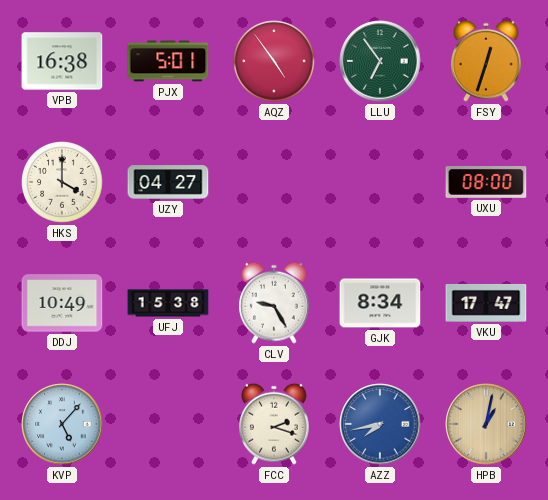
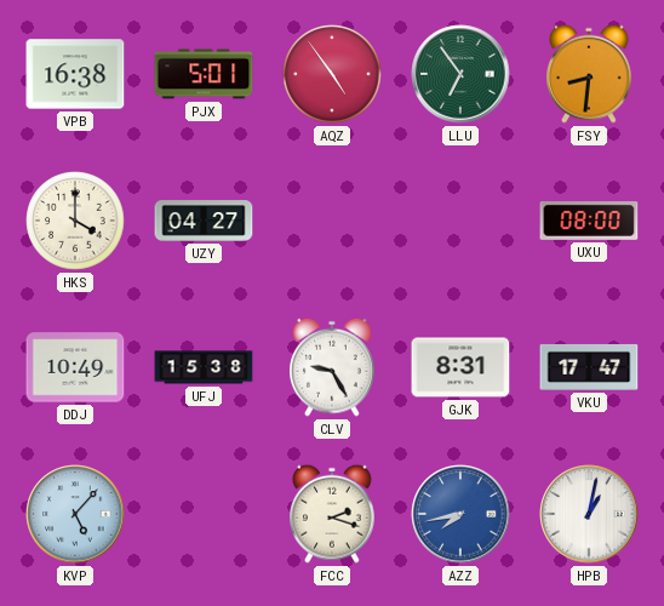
FSY: 12:33 -> 8:31
GJK: 8:34 -> 8:31
HPB dial: champagne -> white
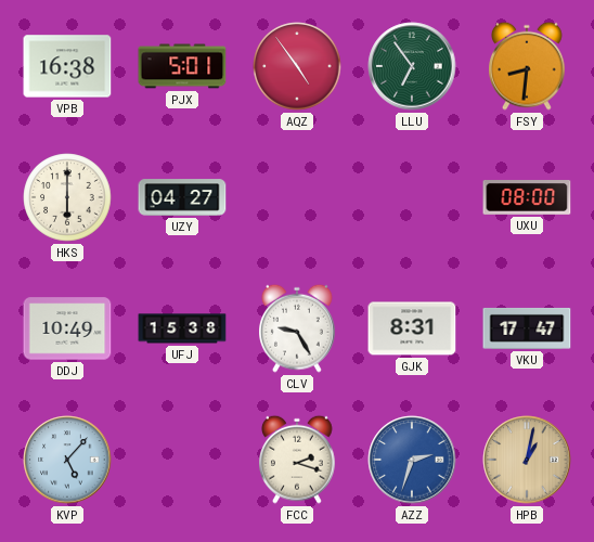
HKS: 4:00 -> 6:00
AZZ: 7:43 -> 2:33
HPB dial: white -> champagne
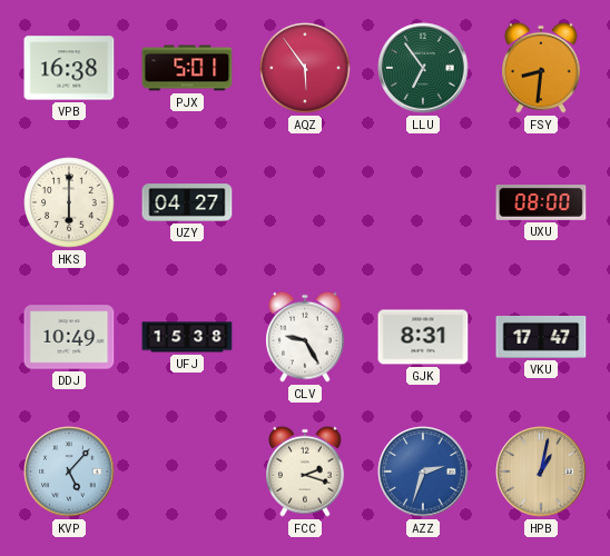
AQZ: 4:54 -> 5:54
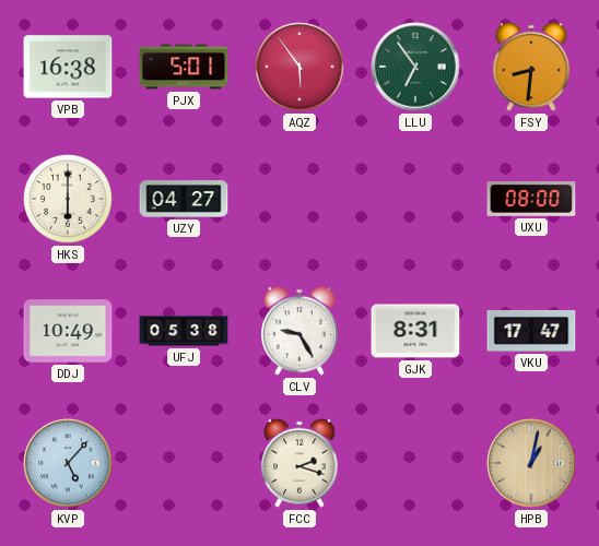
UFJ: 15:38 -> 05:38
AZZ: 2:33 -> none
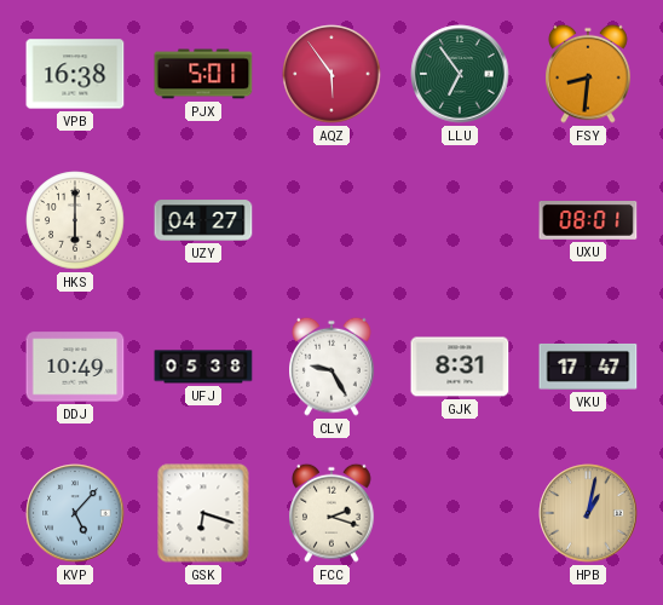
UXU: 08:00 -> 08:01
GSK: none -> 6:18
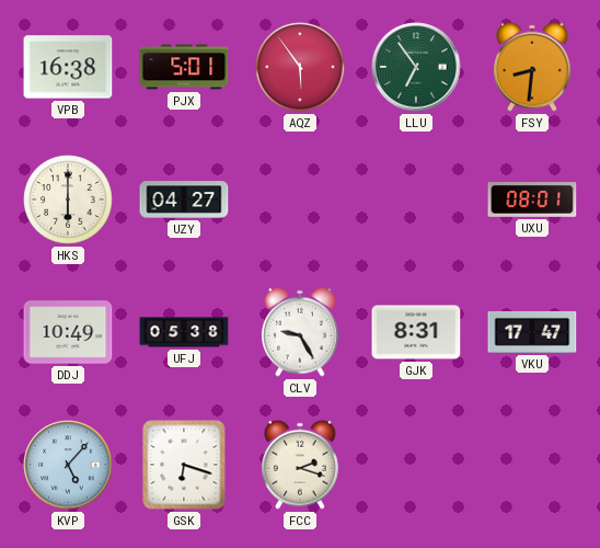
HPB: 1:02 -> none
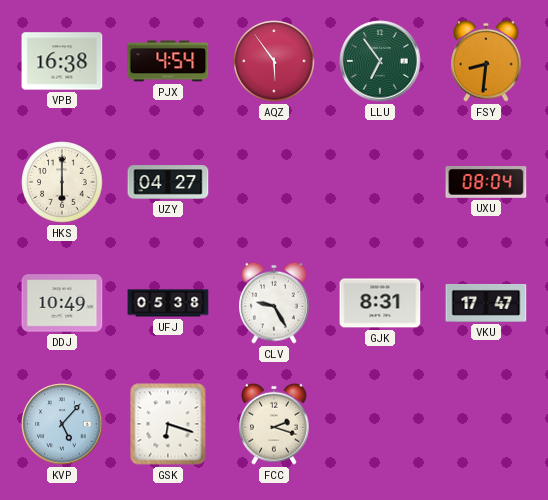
PJX: 5:01 -> 4:54
UXU: 08:01 -> 08:04
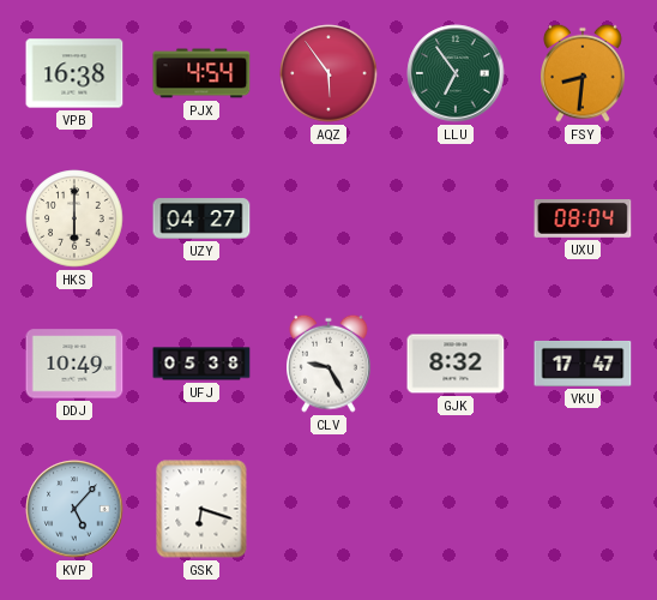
GJK: 8:31 -> 8:32
FCC: 2:18 -> none
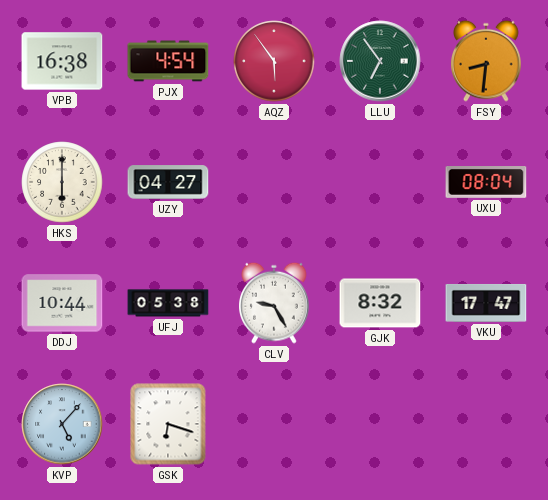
DDJ: 10:49 -> 10:44
